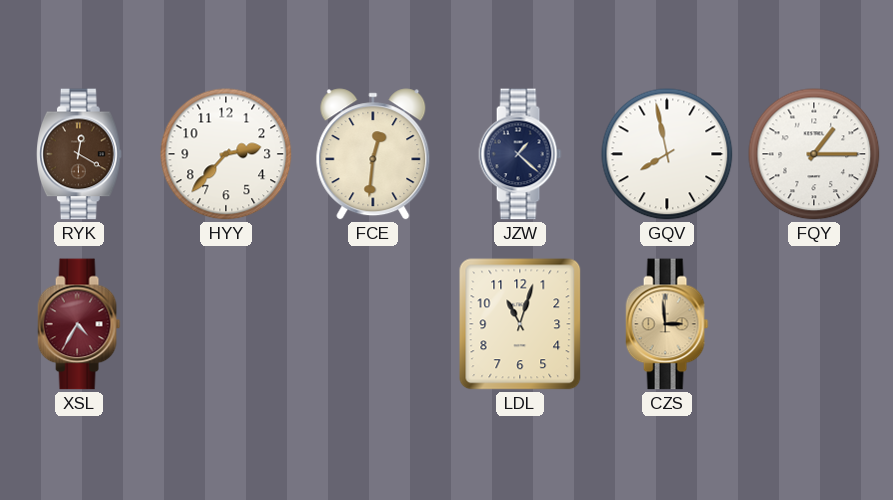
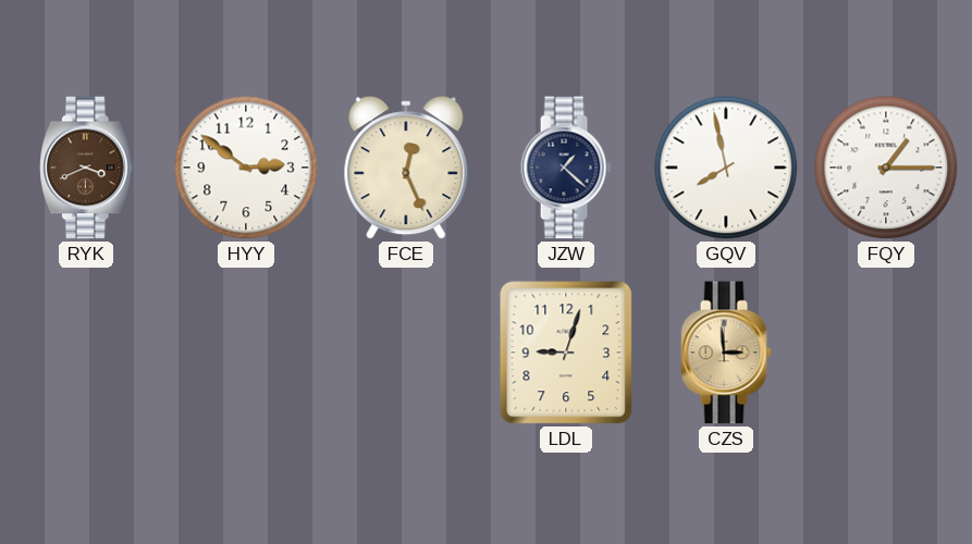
RYK: 12:20 -> 3:41
HYY: 2:37 -> 2:51
FCE: 12:31 -> 12:26
XSL: 4:35 -> none
LDL: 11:03 -> 9:03
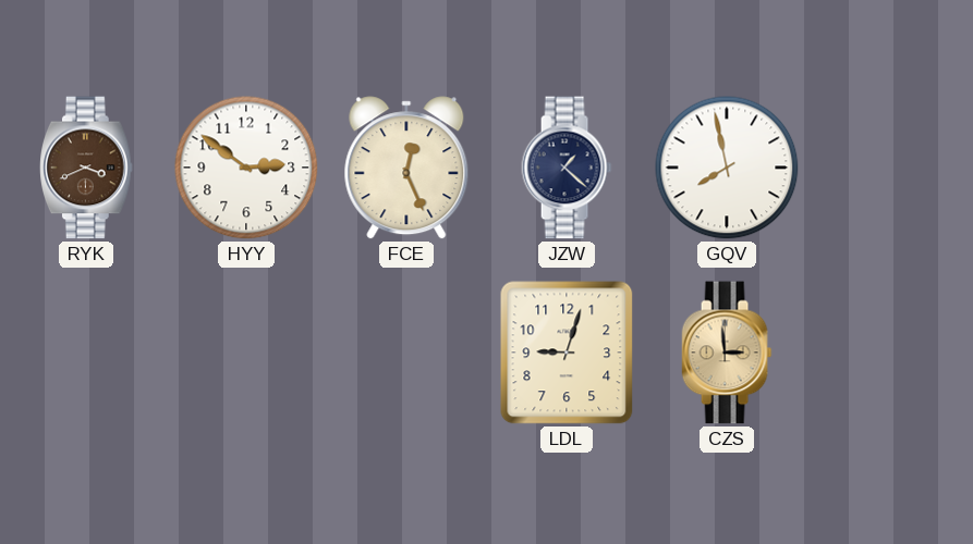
FQY: 1:15 -> none
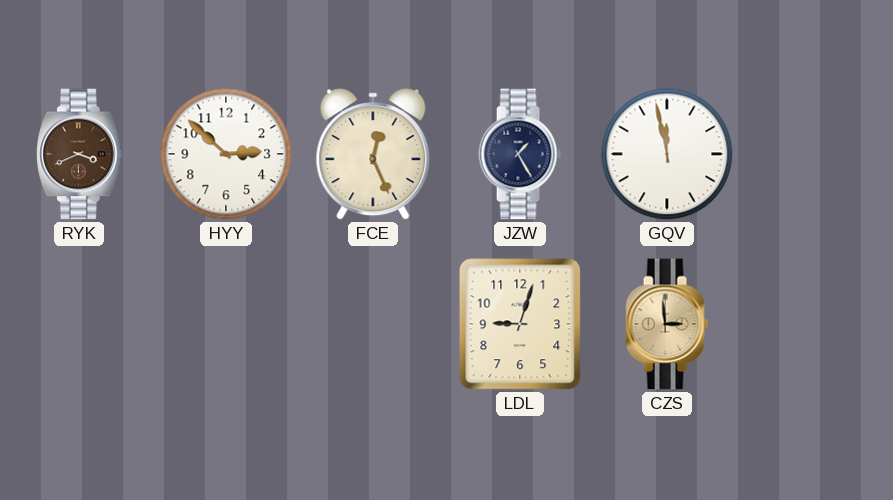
HYY: 2:51 -> 2:52
JZW: 1:22 -> 1:25
GQV: 7:58 -> 11:58
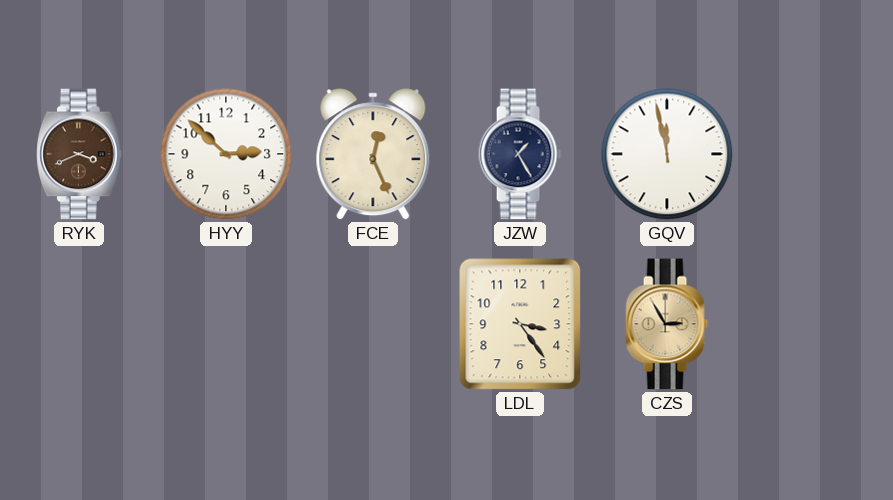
LDL: 9:03 -> 3:24
CZS: 2:59 -> 2:55
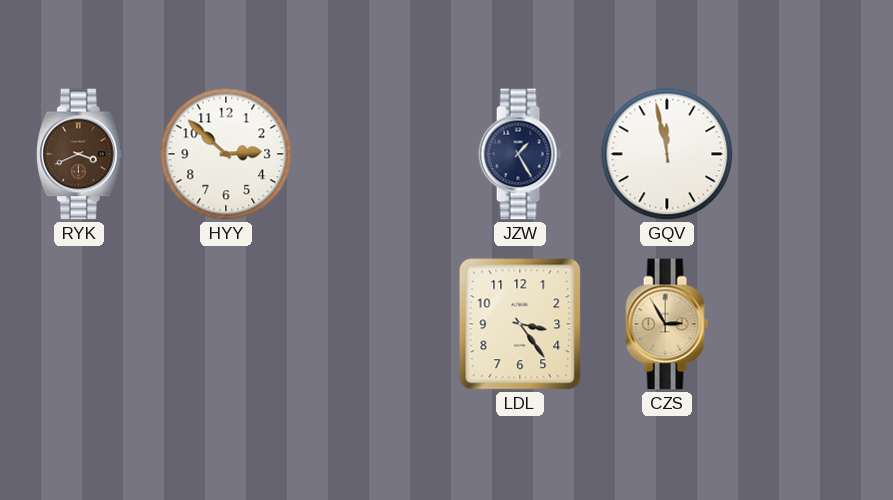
FCE: 12:26 -> none
